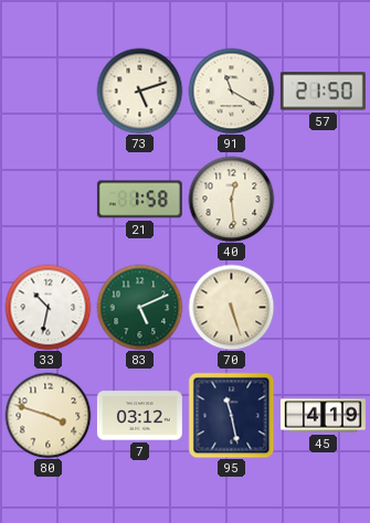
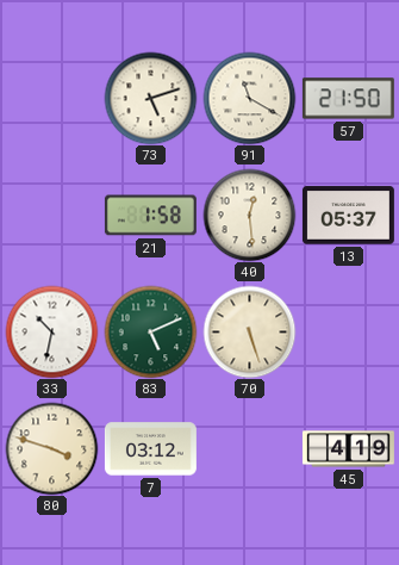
13: none -> 05:37
95: 11:28 -> none
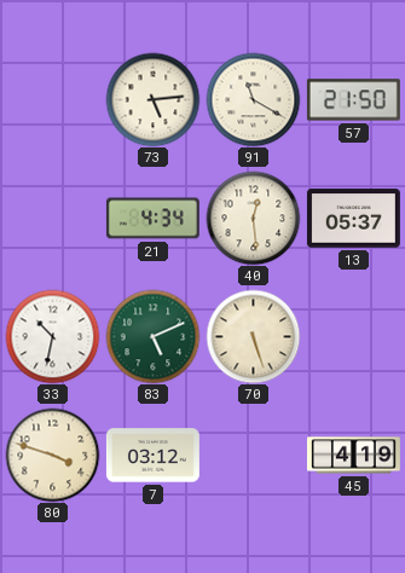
73: 5:12 -> 5:14
21: 1:58 -> 4:34
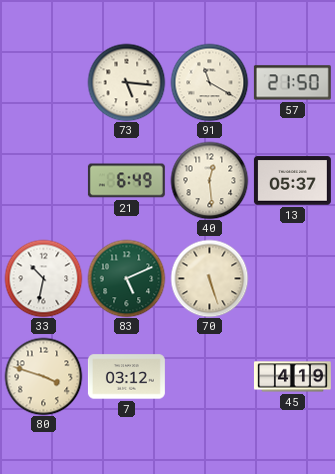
73: 5:14 -> 5:16
21: 4:34 -> 6:49
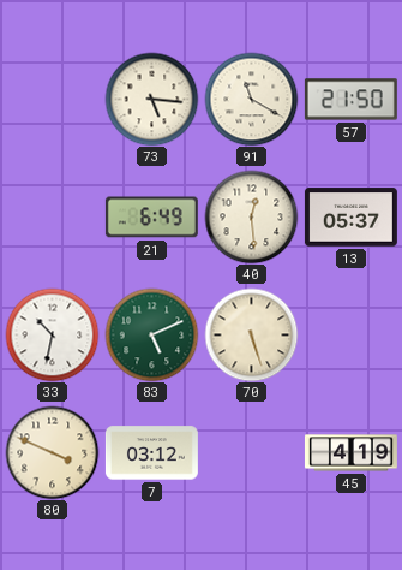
80: 3:48 -> 3:49
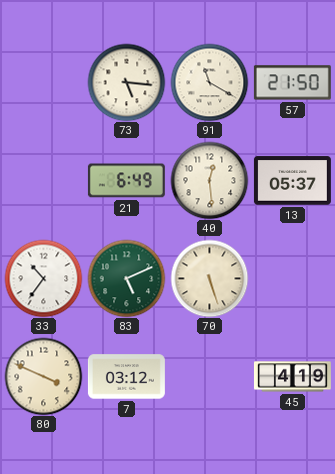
33: 10:32 -> 10:36
